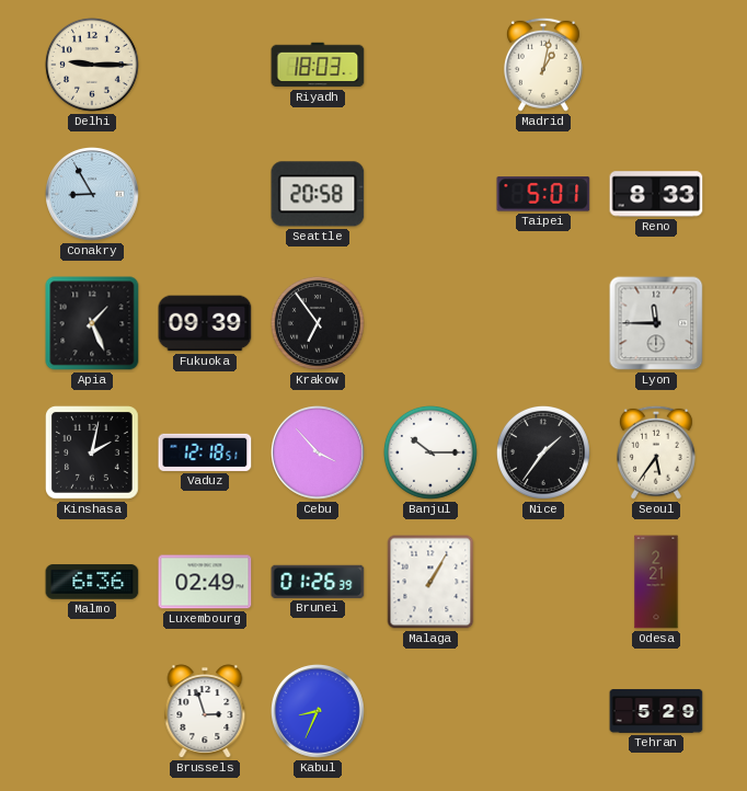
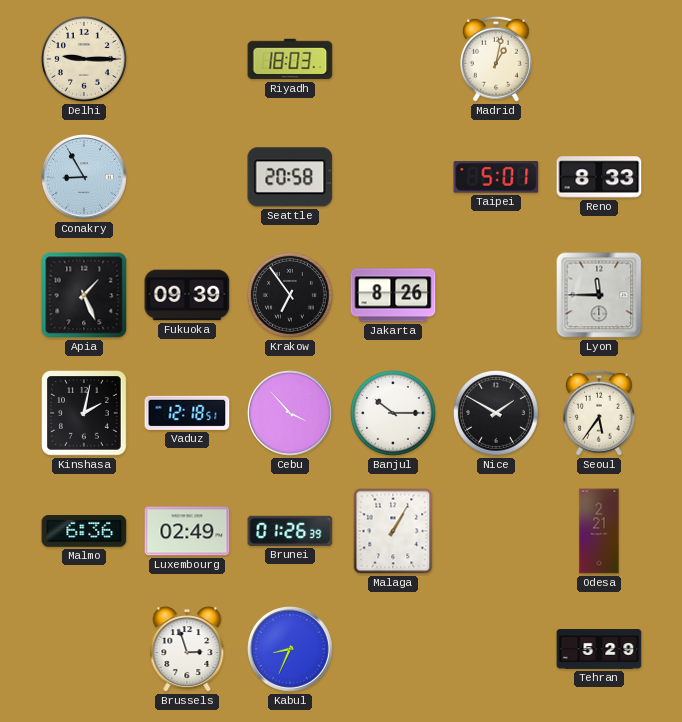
Jakarta: none -> 8:26
Nice: 1:36 -> 1:50
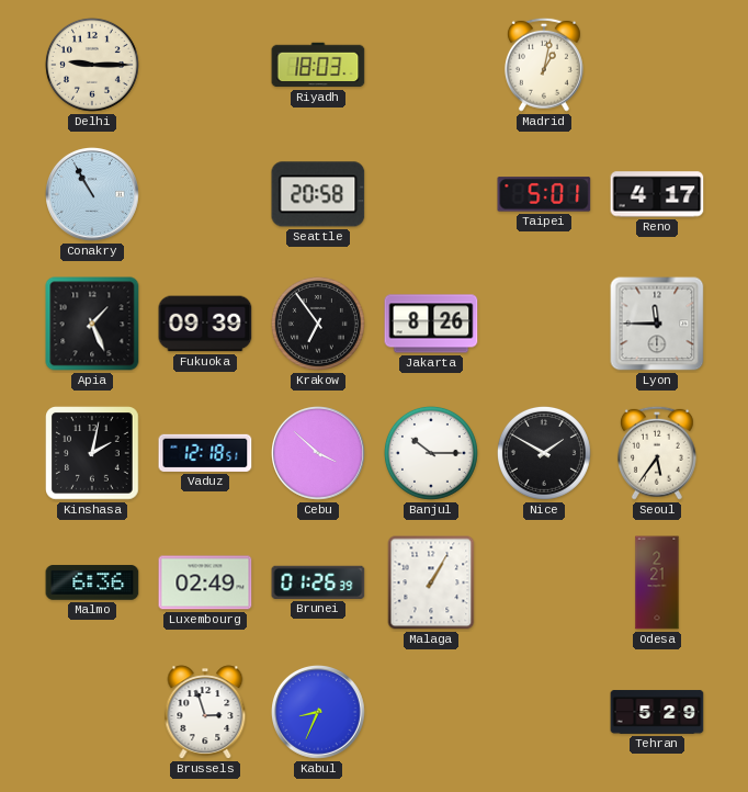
Conakry: 8:55 -> 10:55
Reno: 8:33 -> 4:17
Cebu: 3:53 -> 3:52
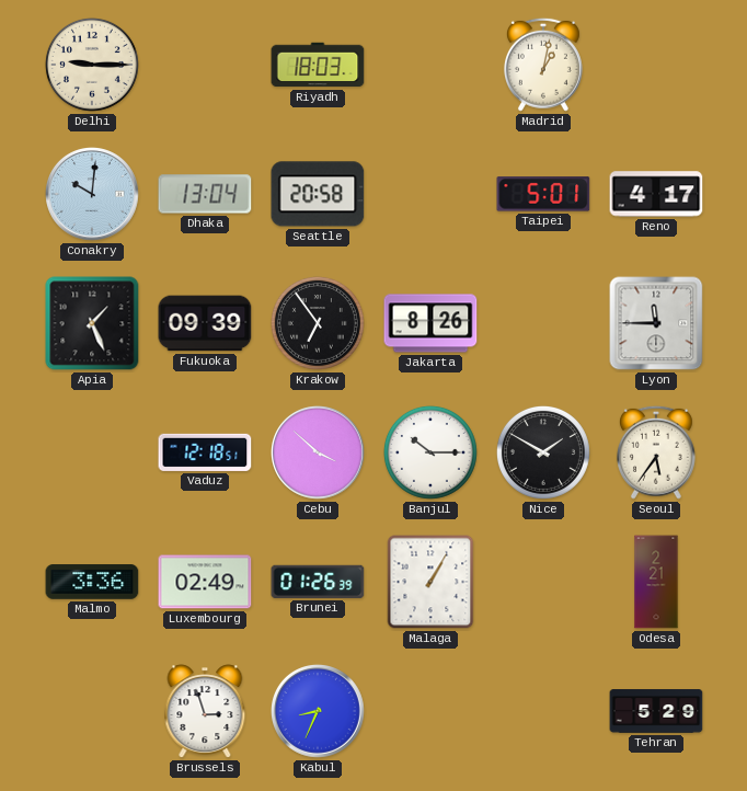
Conakry: 10:55 -> 10:01
Dhaka: none -> 13:04
Kinshasa: 2:02 -> none
Malmo: 6:36 -> 3:36
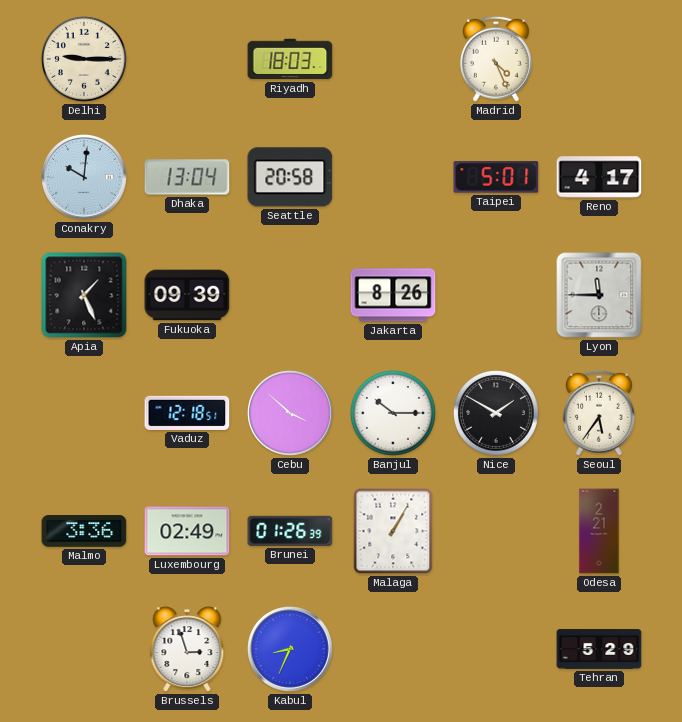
Madrid: 1:02 -> 4:26
Krakow: 6:54 -> none
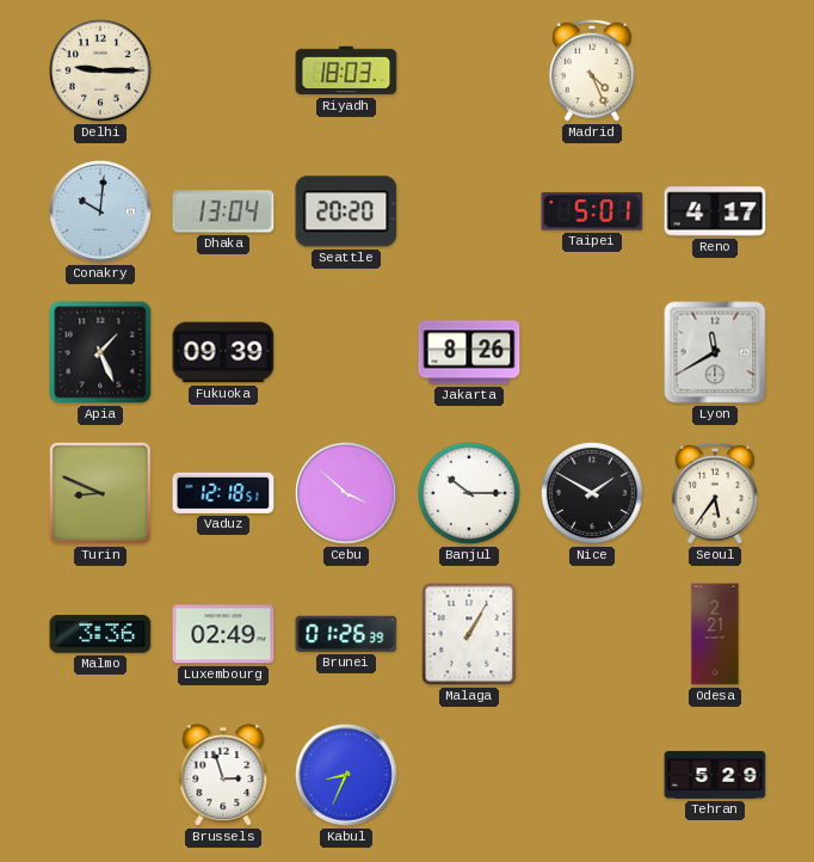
Seattle: 20:58 -> 20:20
Lyon: 11:45 -> 11:40
Turin: none -> 8:49
